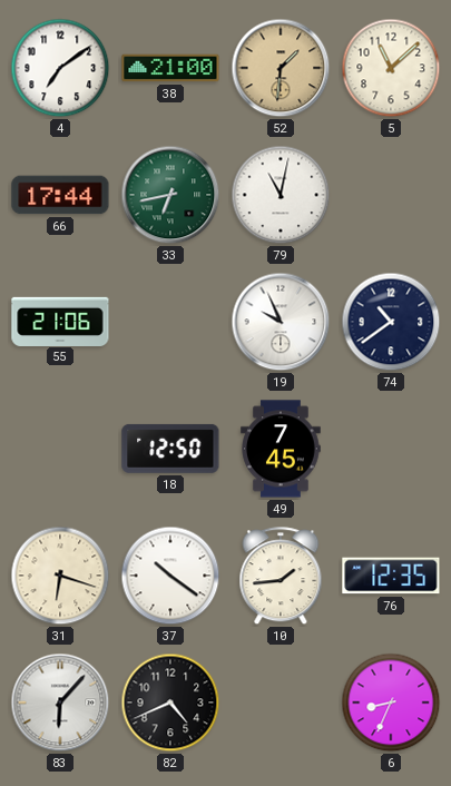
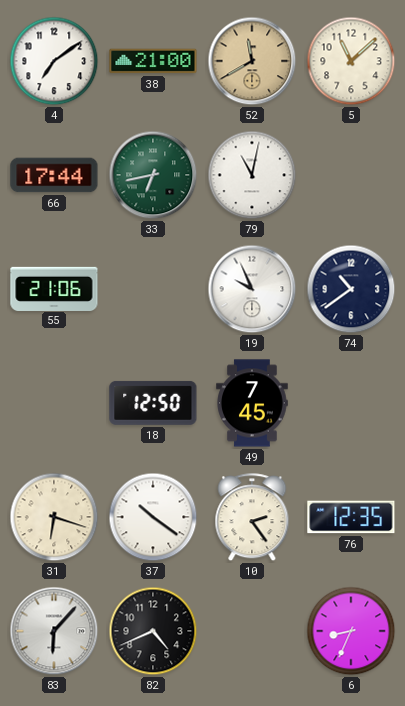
52: 1:31 -> 11:40
10: 1:44 -> 2:24
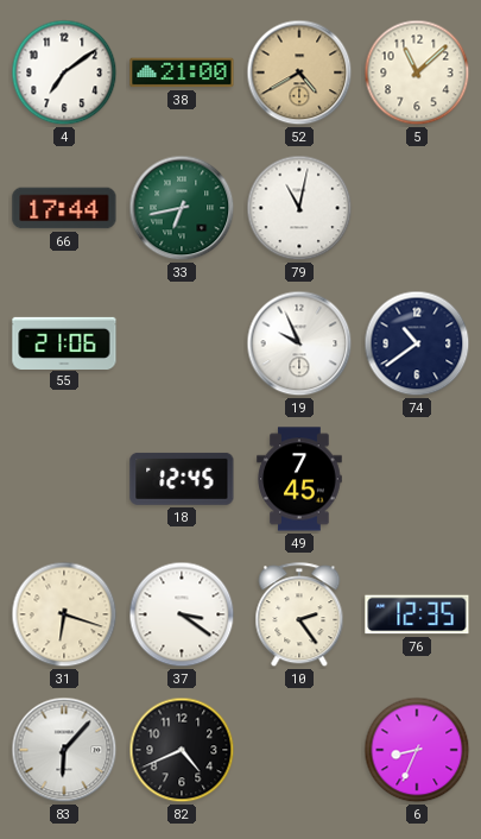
52: 11:40 -> 4:40
18: 12:50 -> 12:45
37: 10:21 -> 3:21
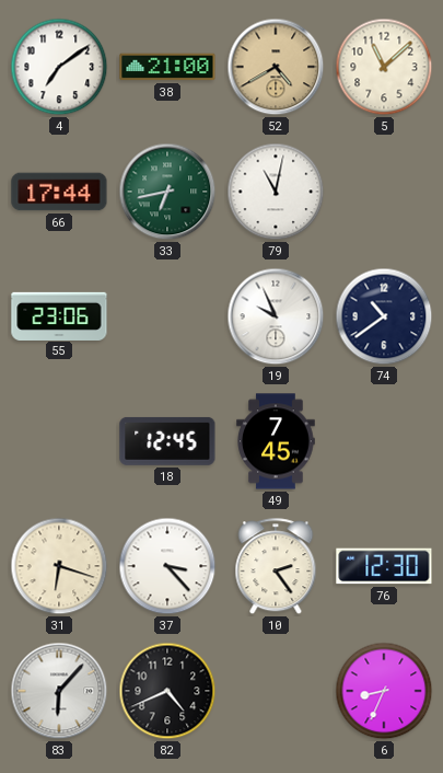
55: 21:06 -> 23:06
37: 3:21 -> 3:23
76: 12:35 -> 12:30
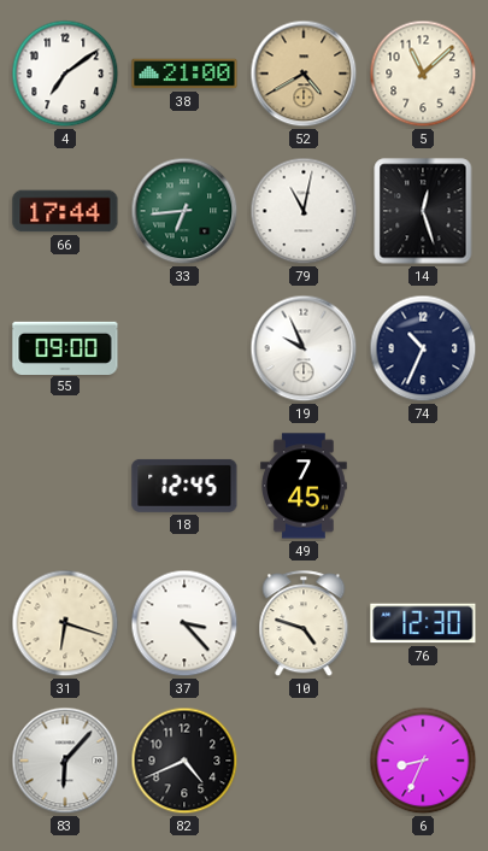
33: 6:43 -> 6:44
14: none -> 12:27
55: 23:06 -> 09:00
74: 10:39 -> 10:34
10: 2:24 -> 4:48
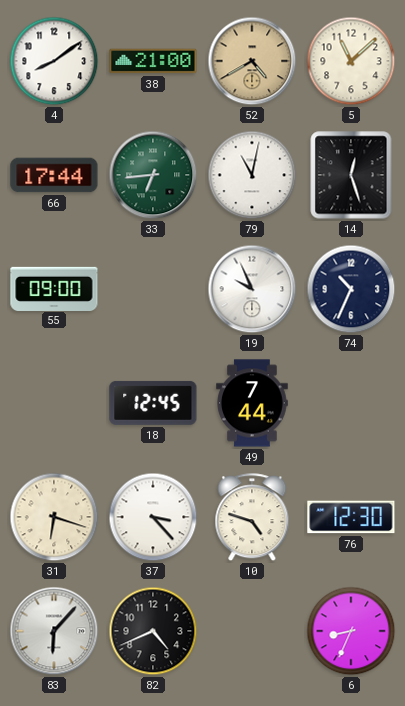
4: 7:09 -> 8:09
49: 7:45 -> 7:44
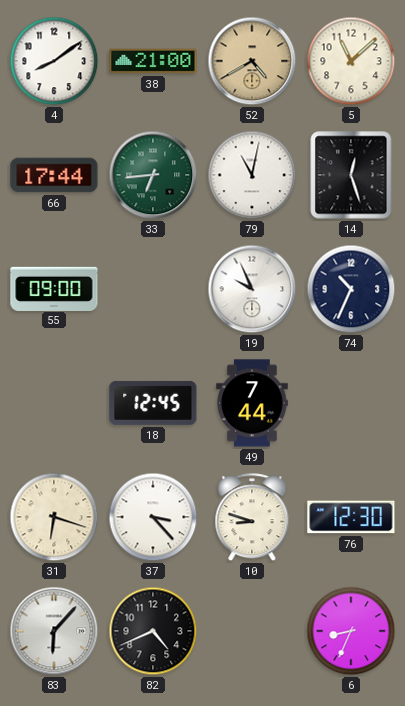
10: 4:48 -> 8:48
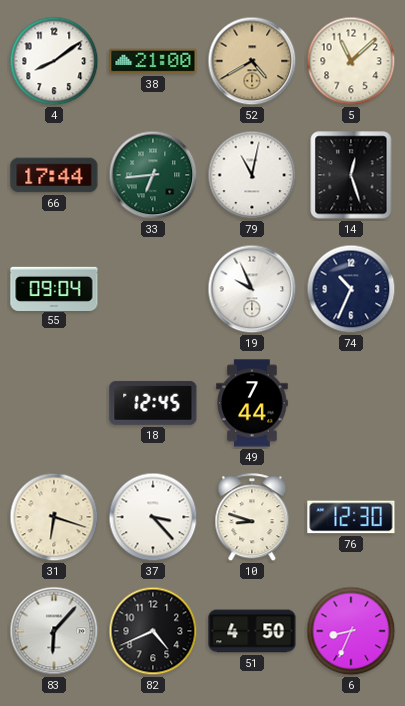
55: 09:00 -> 09:04
51: none -> 4:50
